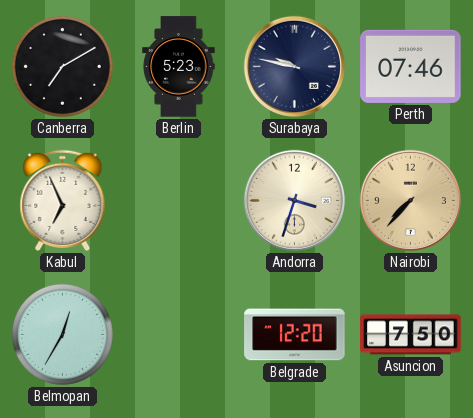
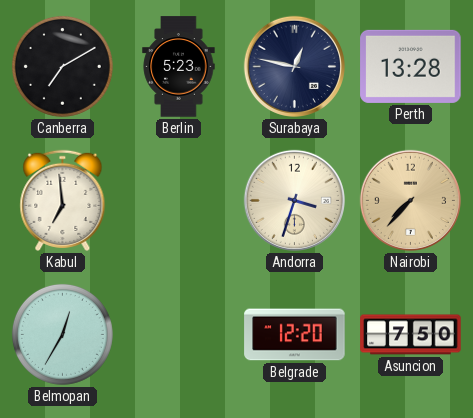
Surabaya: 9:47 -> 12:47
Perth: 07:46 -> 13:28
Kabul: 6:56 -> 6:59
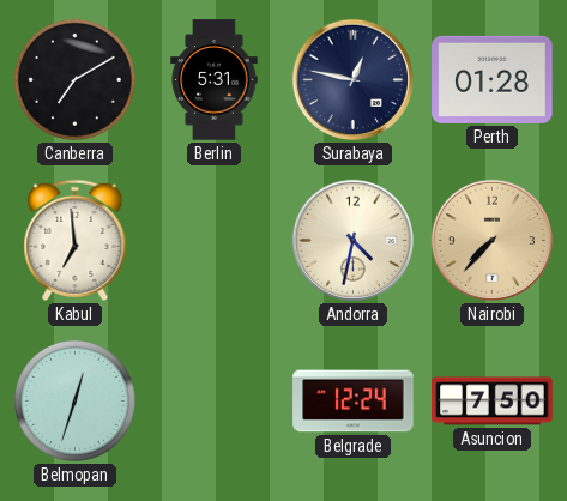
Berlin: 5:23 -> 5:31
Perth: 13:28 -> 01:28
Andorra: 3:33 -> 4:32
Belmopan: 12:35 -> 12:33
Belgrade: 12:20 -> 12:24
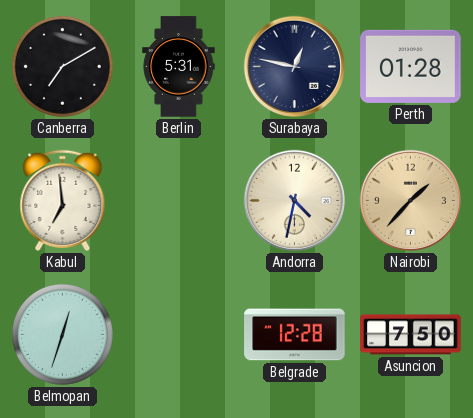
Nairobi: 7:37 -> 1:37
Belgrade: 12:24 -> 12:28
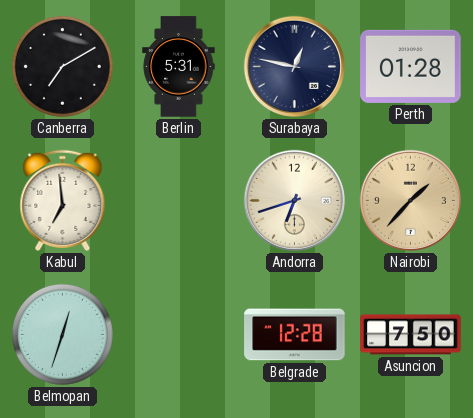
Andorra: 4:32 -> 6:42
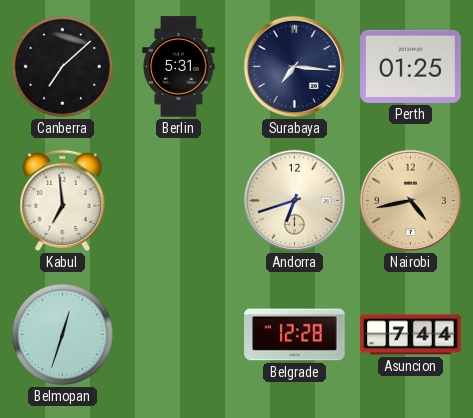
Canberra: 7:10 -> 7:08
Surabaya: 12:47 -> 7:16
Perth: 01:28 -> 01:25
Nairobi: 1:37 -> 4:43
Asuncion: 7:50 -> 7:44
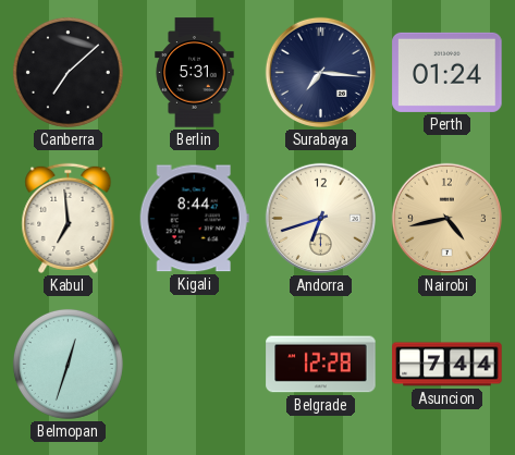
Perth: 01:25 -> 01:24
Kigali: none -> 8:44
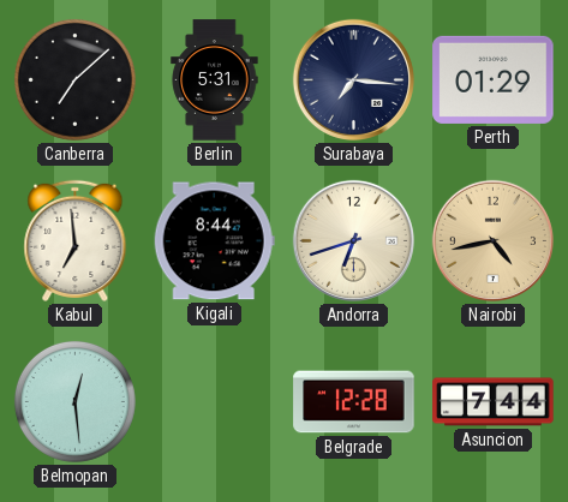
Perth: 01:24 -> 01:29
Belmopan: 12:33 -> 12:29
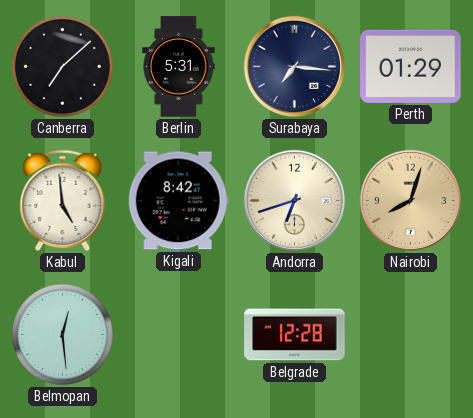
Kabul: 6:59 -> 4:59
Kigali: 8:44 -> 8:42
Nairobi: 4:43 -> 8:03
Asuncion: 7:44 -> none
